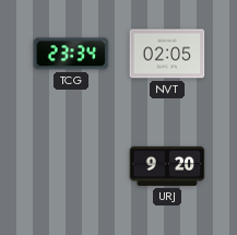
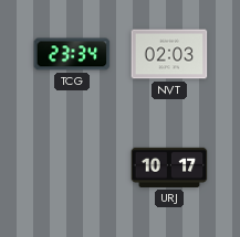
NVT: 02:05 -> 02:03
URJ: 9:20 -> 10:17
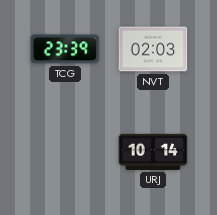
TCG: 23:34 -> 23:39
URJ: 10:17 -> 10:14
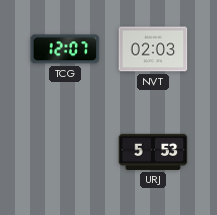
TCG: 23:39 -> 12:07
URJ: 10:14 -> 5:53
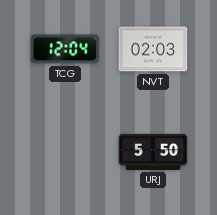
TCG: 12:07 -> 12:04
URJ: 5:53 -> 5:50
